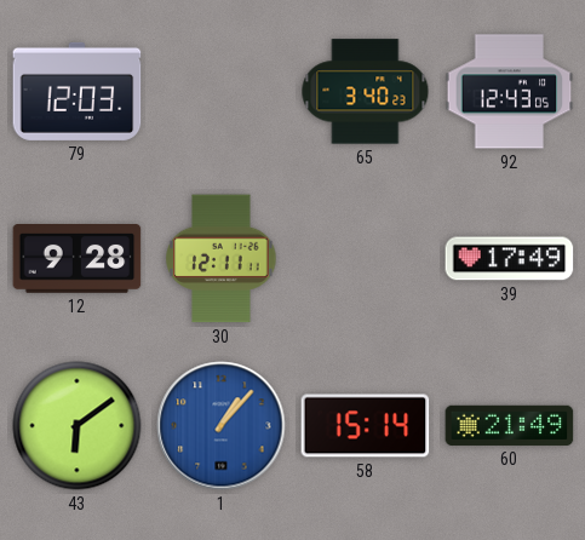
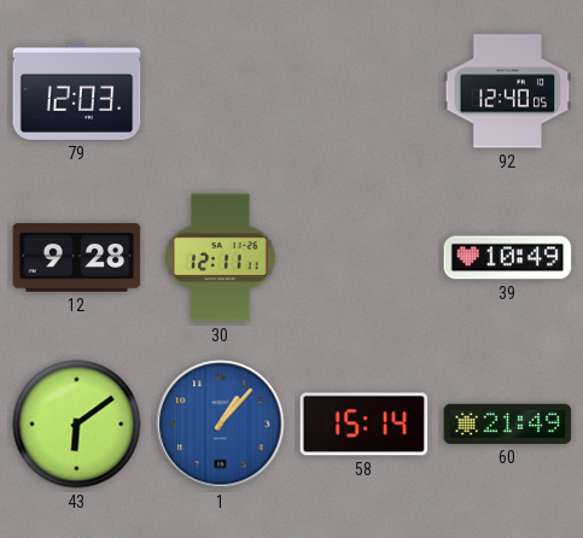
65: 3:40 -> none
92: 12:43 -> 12:40
39: 17:49 -> 10:49
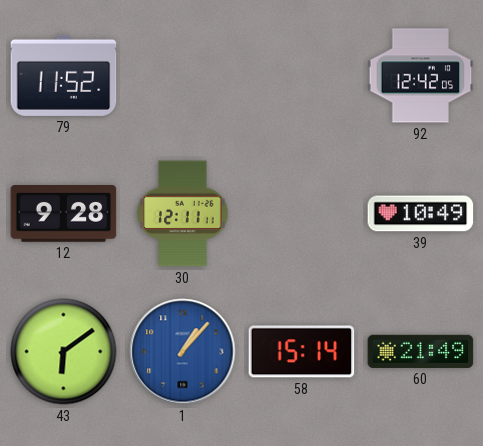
79: 12:03 -> 11:52
92: 12:40 -> 12:42
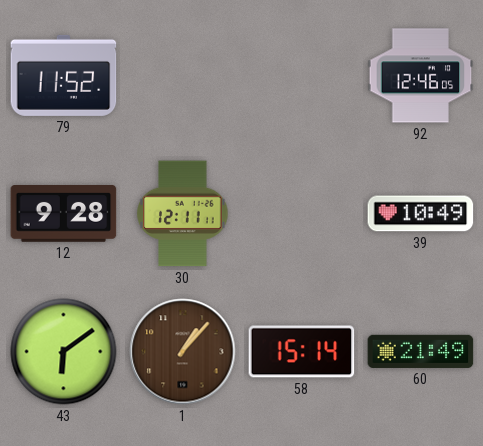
92: 12:42 -> 12:46
1 dial: blue -> brown
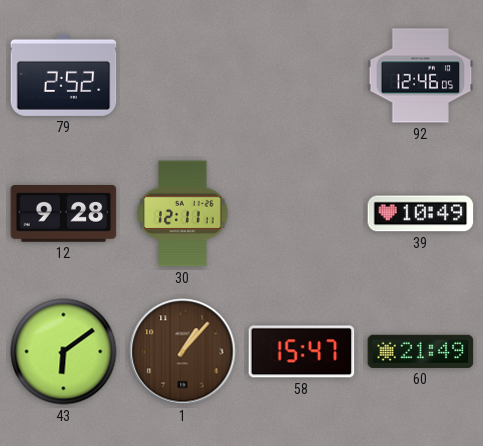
79: 11:52 -> 2:52
58: 15:14 -> 15:47
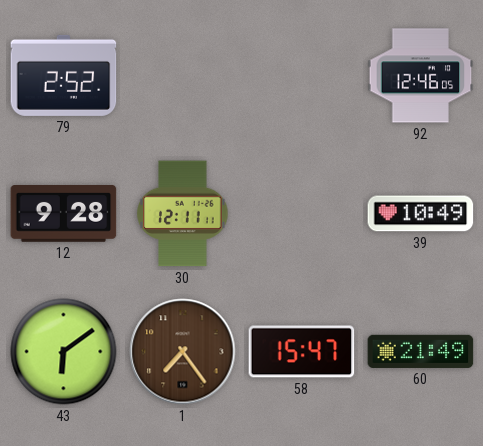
1: 1:07 -> 7:24
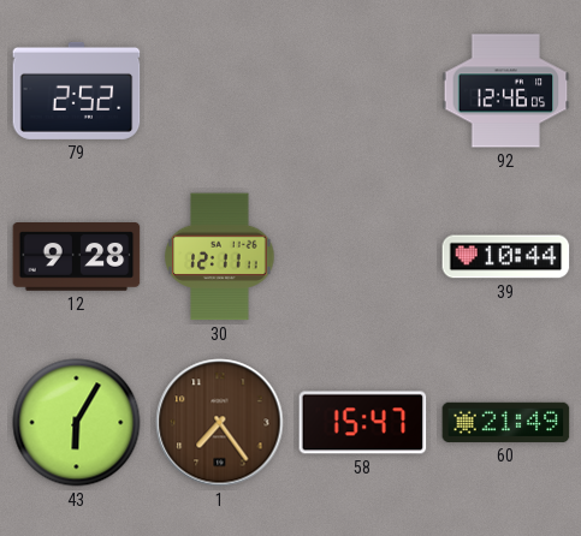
39: 10:49 -> 10:44
43: 6:09 -> 6:05
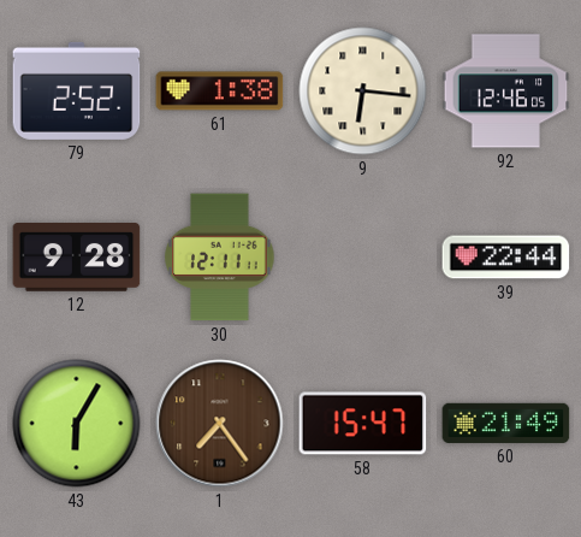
61: none -> 1:38
9: none -> 6:16
39: 10:44 -> 22:44
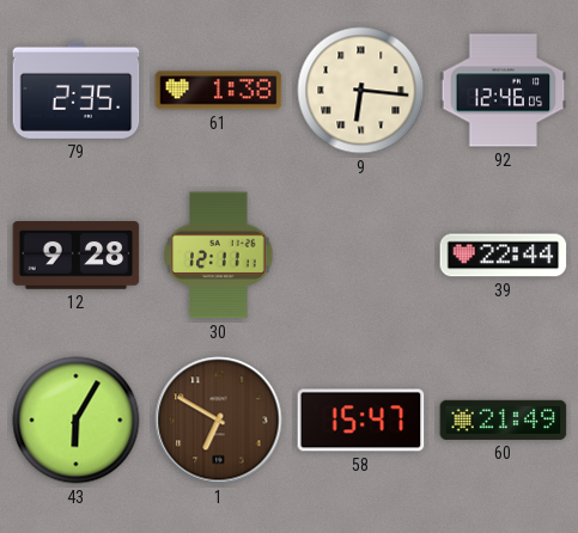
79: 2:52 -> 2:35
1: 7:24 -> 6:50
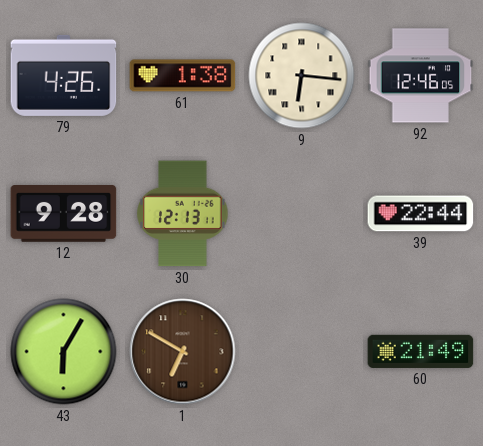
79: 2:35 -> 4:26
30: 12:11 -> 12:13
58: 15:47 -> none
